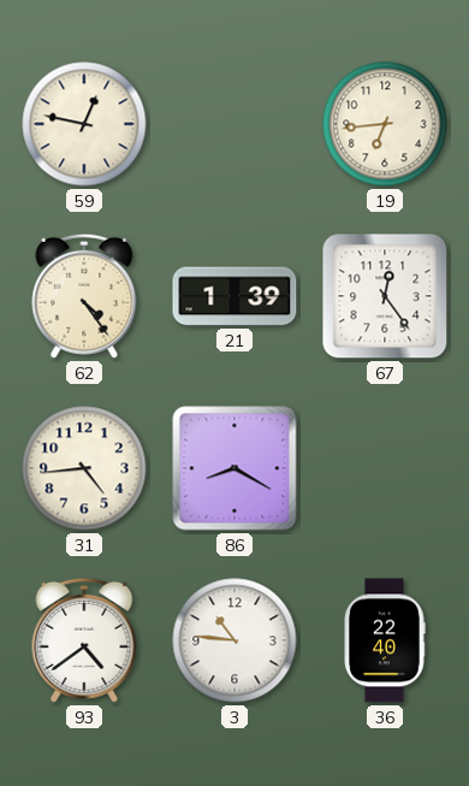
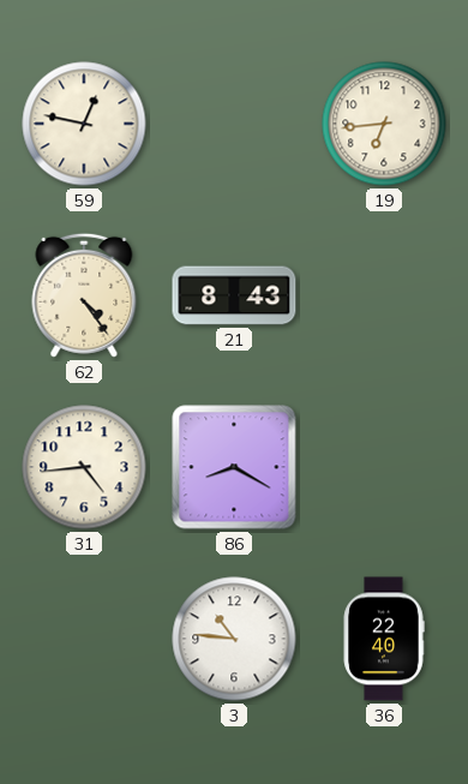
21: 1:39 -> 8:43
67: 12:24 -> none
93: 4:39 -> none
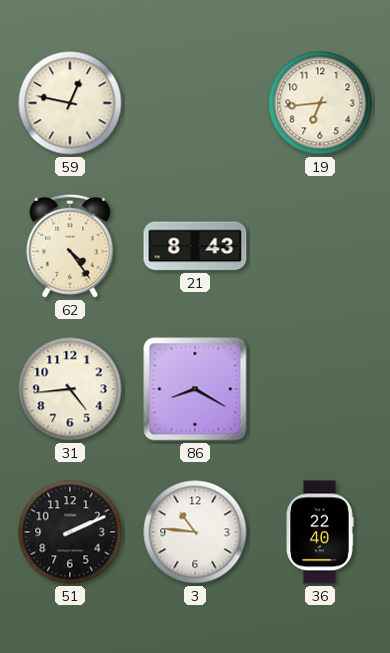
51: none -> 2:11
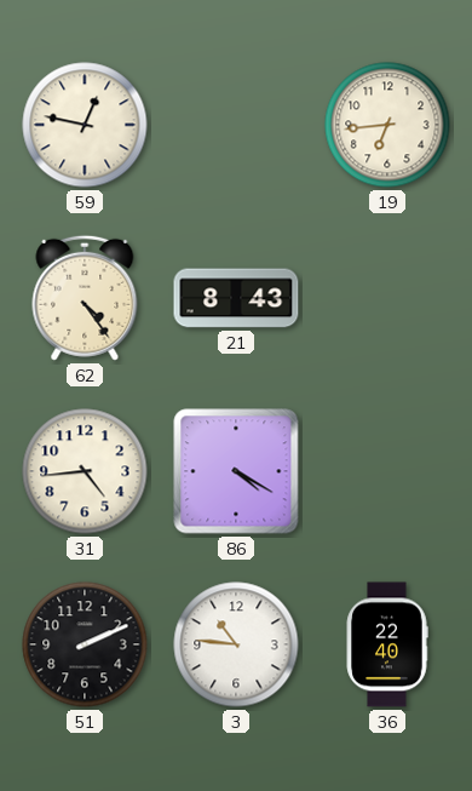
86: 8:20 -> 4:20
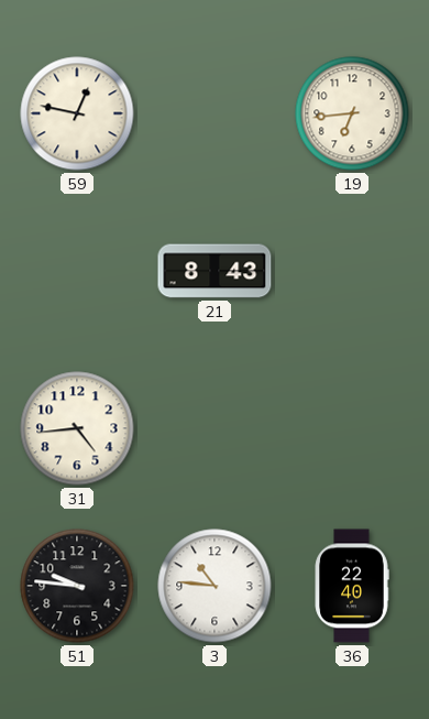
62: 4:24 -> none
86: 4:20 -> none
51: 2:11 -> 9:46
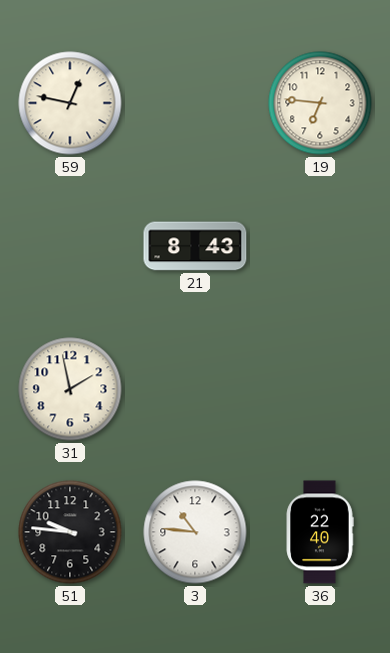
19: 6:44 -> 6:46
31: 4:44 -> 1:58
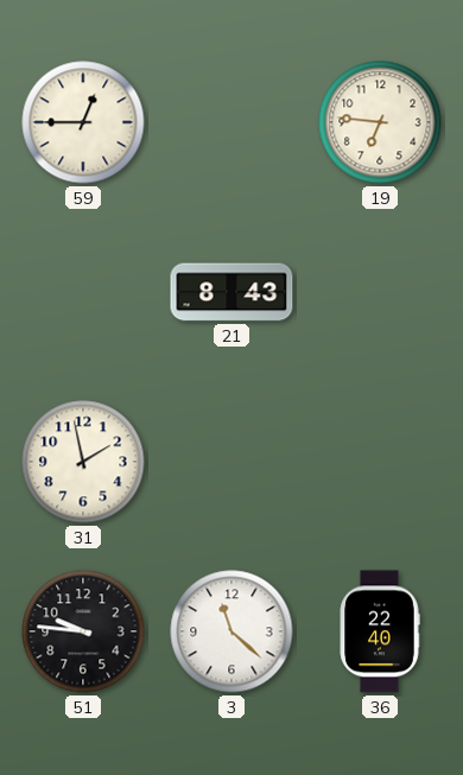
59: 12:47 -> 12:45
3: 10:46 -> 11:22
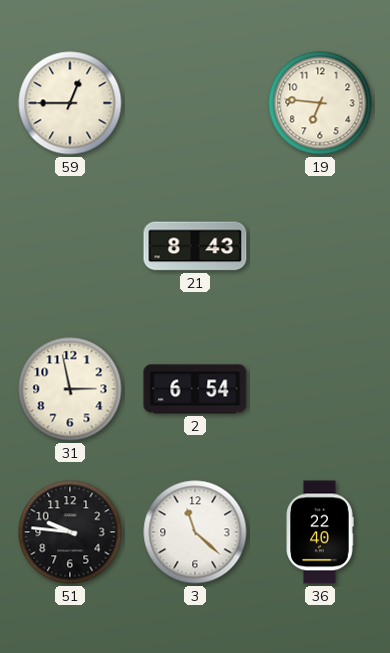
31: 1:58 -> 2:58
2: none -> 6:54
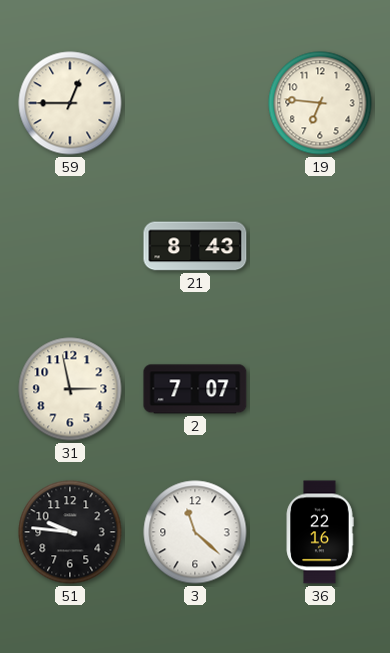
2: 6:54 -> 7:07
36: 22:40 -> 22:16
